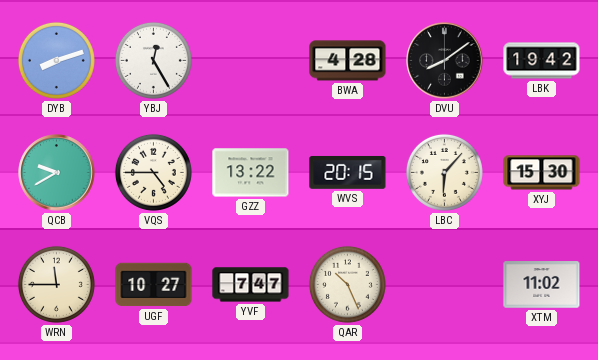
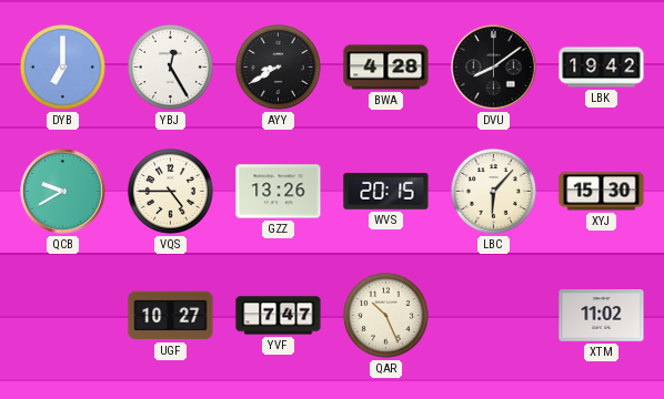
DYB: 8:12 -> 7:00
AYY: none -> 8:40
GZZ: 13:22 -> 13:26
WRN: 11:45 -> none
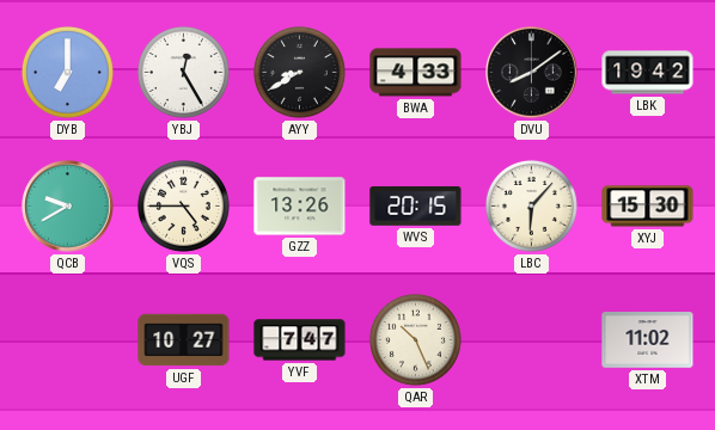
BWA: 4:28 -> 4:33
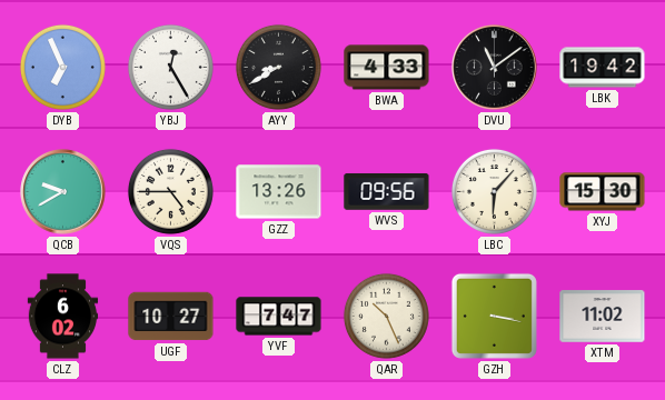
DYB: 7:00 -> 6:56
DVU: 8:09 -> 11:09
WVS: 20:15 -> 09:56
CLZ: none -> 6:02
GZH: none -> 3:17
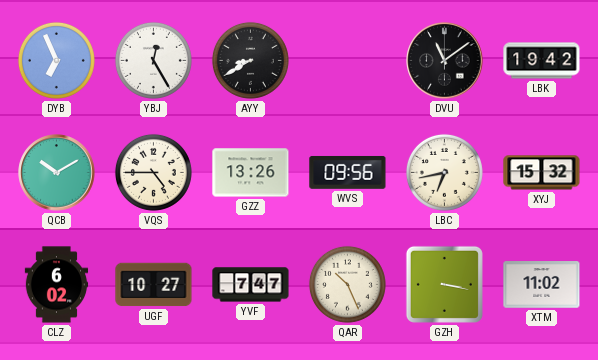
BWA: 4:33 -> none
QCB: 9:40 -> 10:10
LBC: 6:07 -> 6:43
XYJ: 15:30 -> 15:32
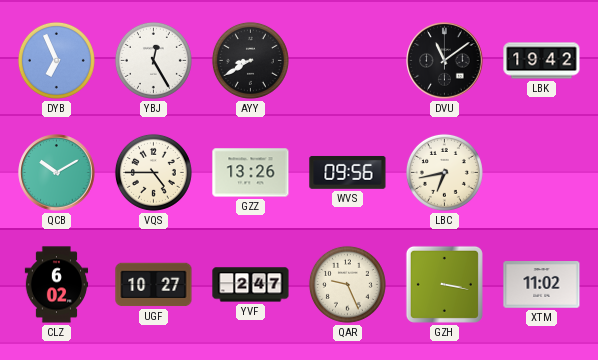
XYJ: 15:32 -> none
YVF: 7:47 -> 2:47
QAR: 10:26 -> 9:26
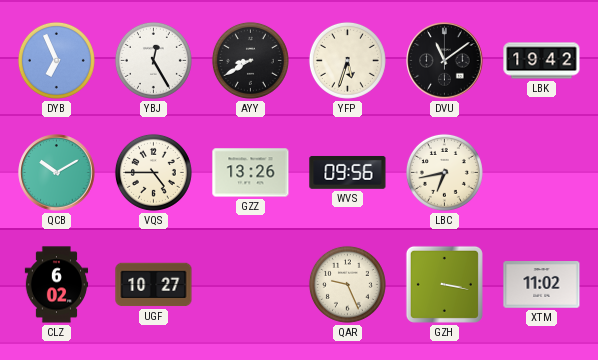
YFP: none -> 5:33
YVF: 2:47 -> none
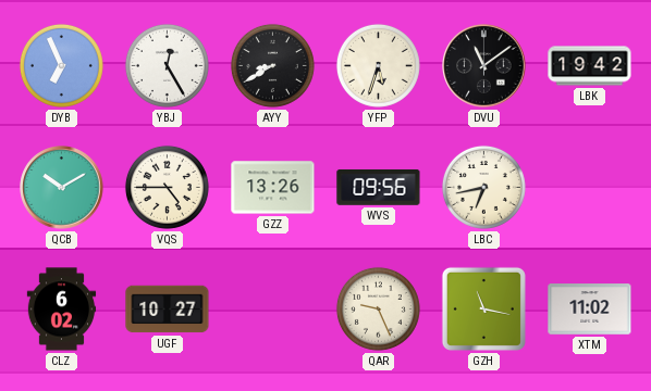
GZH: 3:17 -> 11:17
